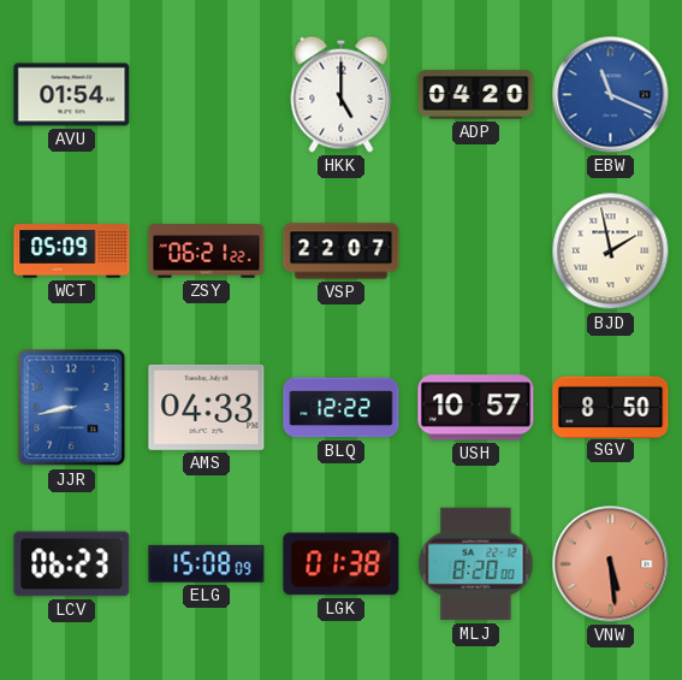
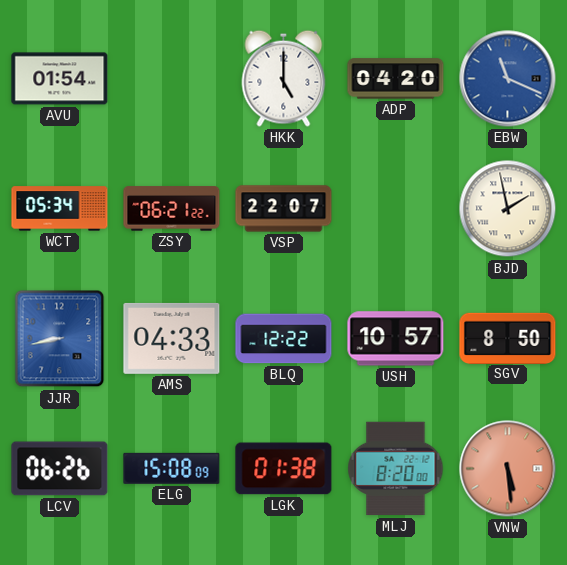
WCT: 05:09 -> 05:34
LCV: 06:23 -> 06:26
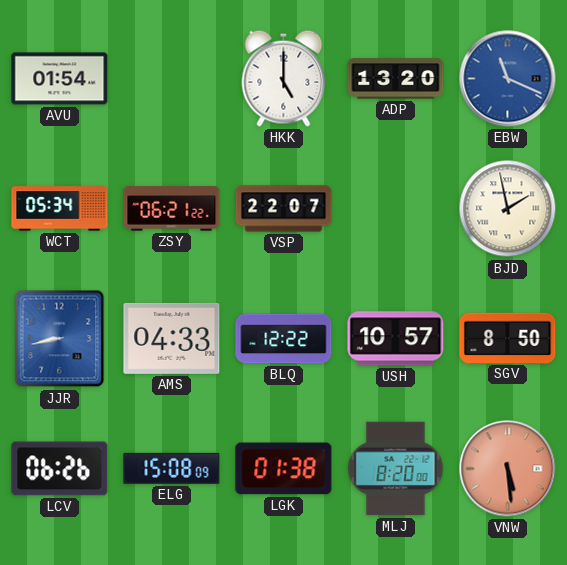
ADP: 04:20 -> 13:20
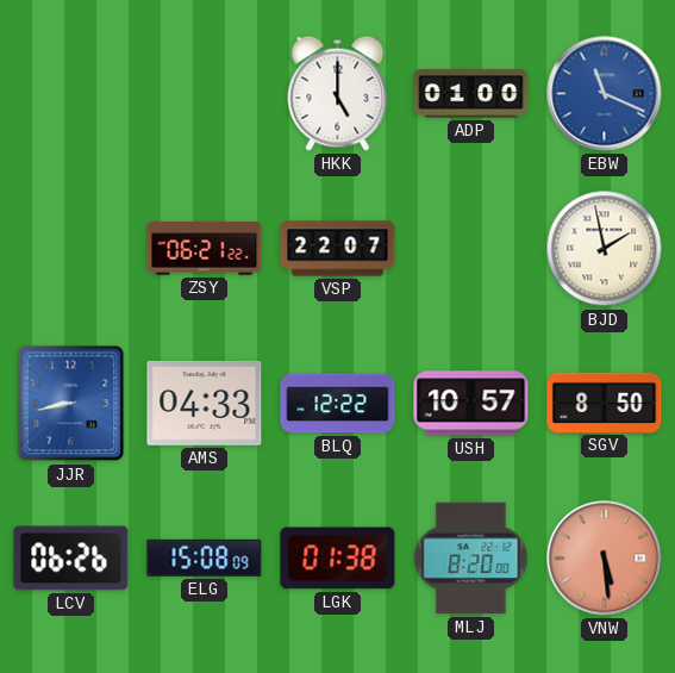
AVU: 01:54 -> none
ADP: 13:20 -> 01:00
WCT: 05:34 -> none
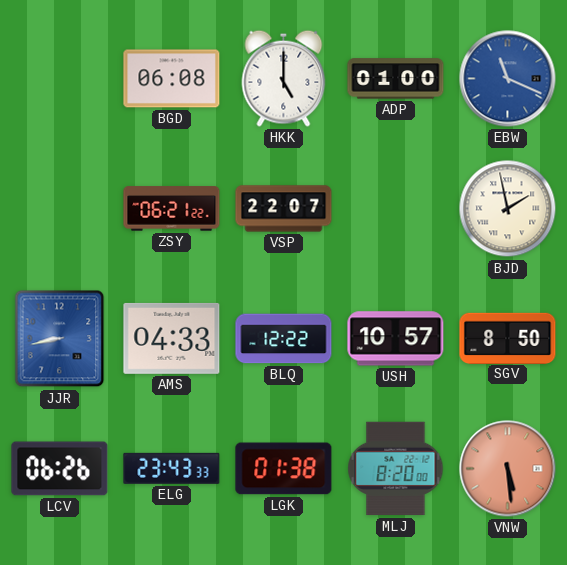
BGD: none -> 06:08
ELG: 15:08 -> 23:43
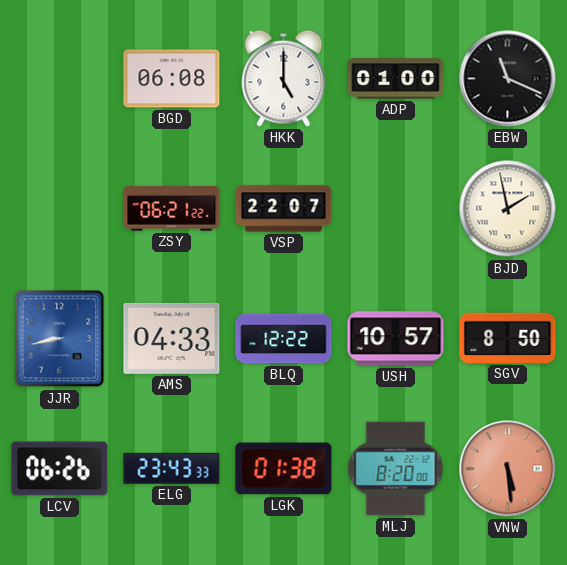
EBW dial: blue -> black
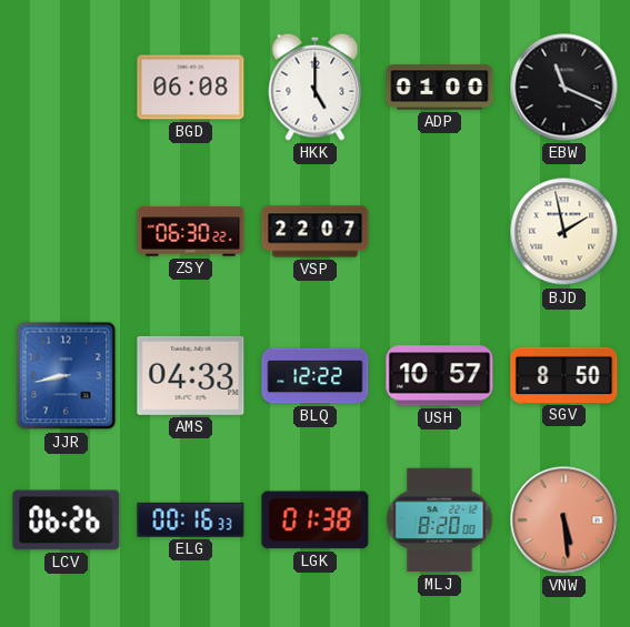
ZSY: 06:21 -> 06:30
ELG: 23:43 -> 00:16
